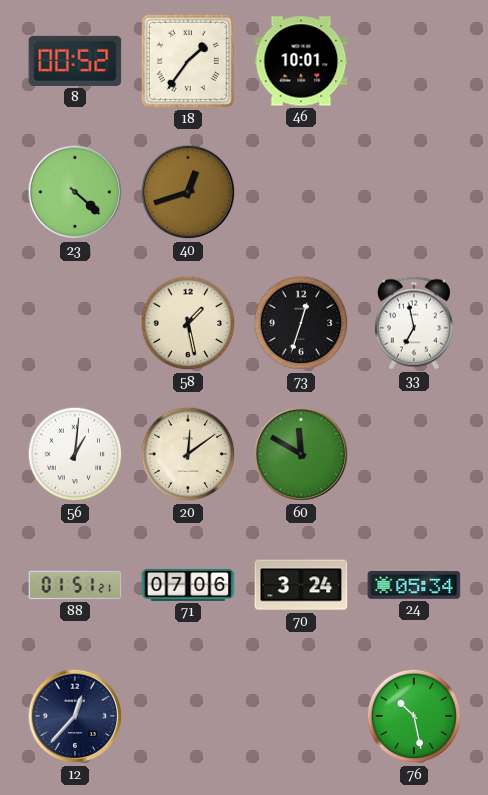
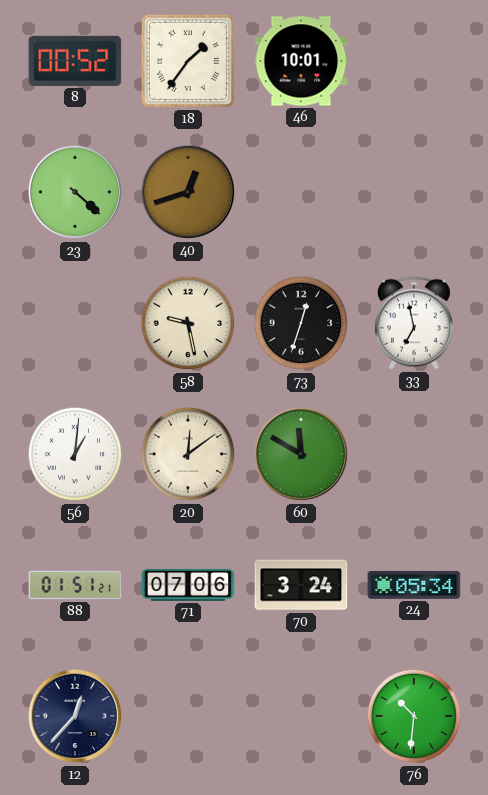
58: 1:28 -> 9:28
76: 10:28 -> 10:31
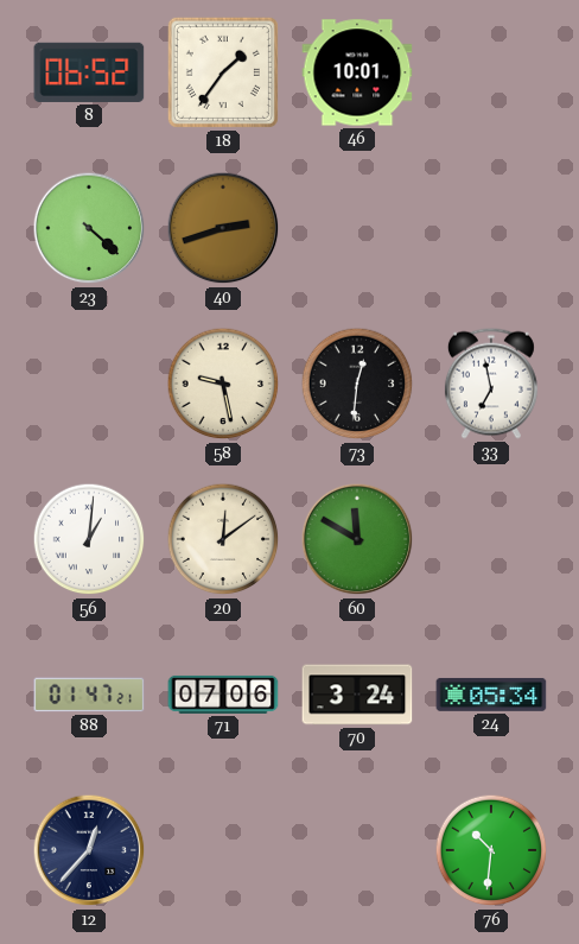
8: 00:52 -> 06:52
40: 12:42 -> 2:42
73: 12:33 -> 12:31
88: 01:51 -> 01:47
